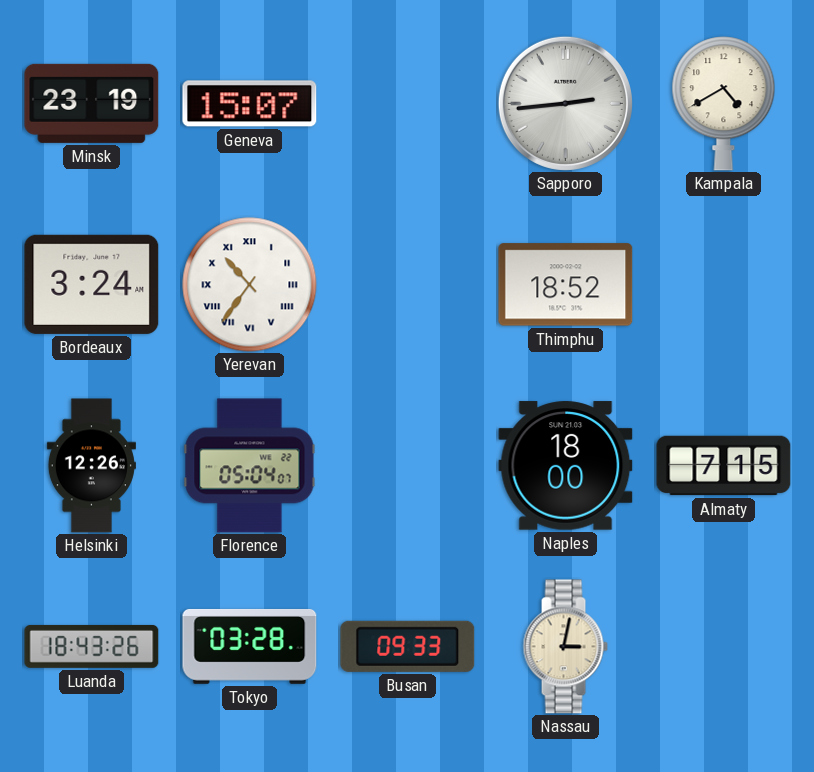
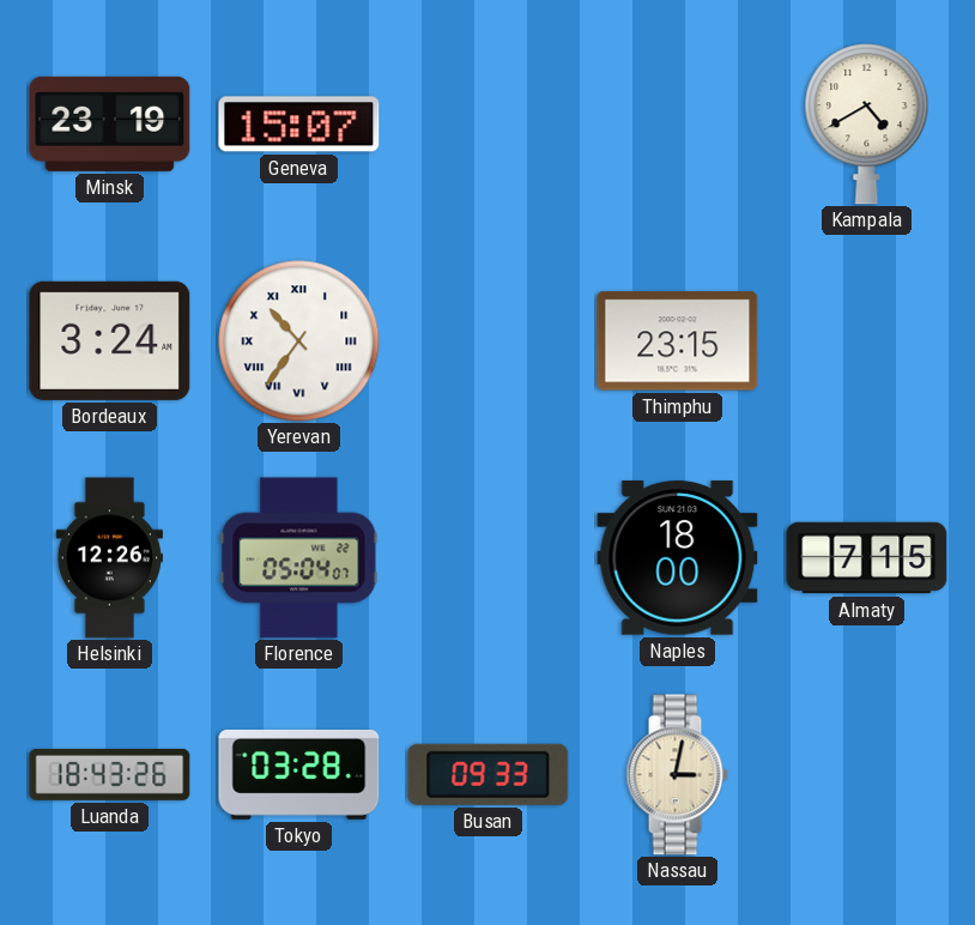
Sapporo: 2:44 -> none
Thimphu: 18:52 -> 23:15
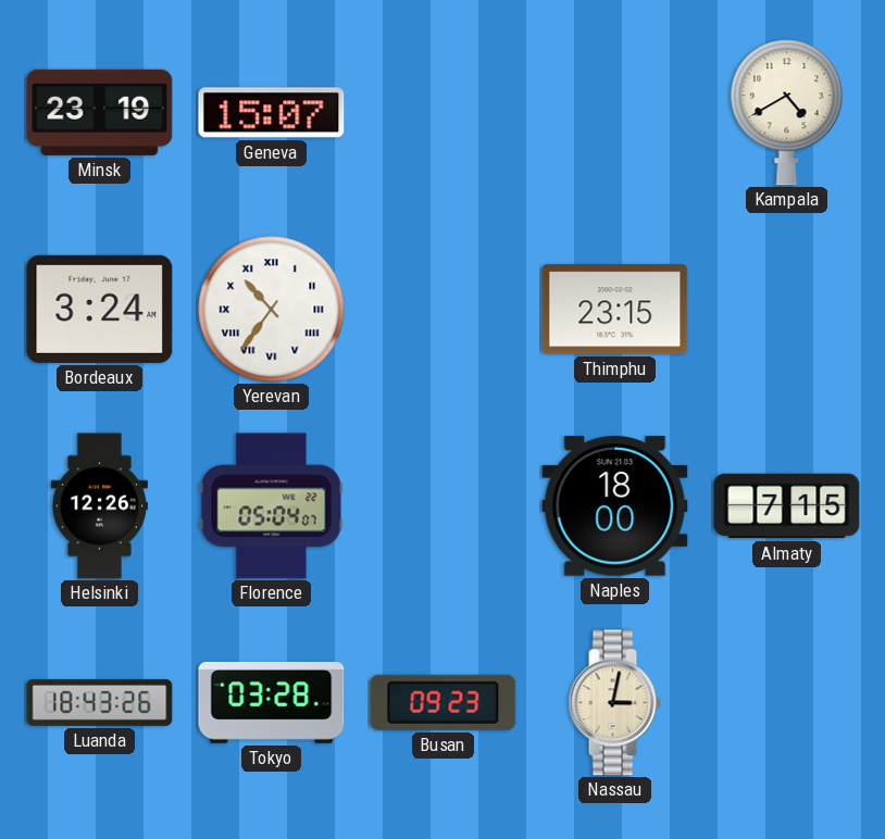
Busan: 09:33 -> 09:23
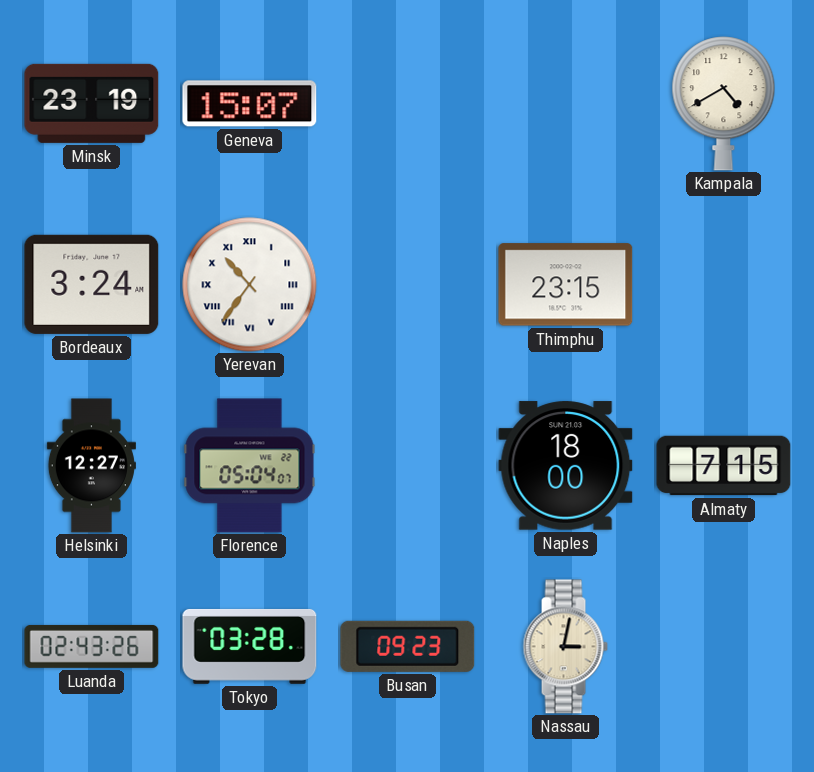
Helsinki: 12:26 -> 12:27
Luanda: 18:43 -> 02:43
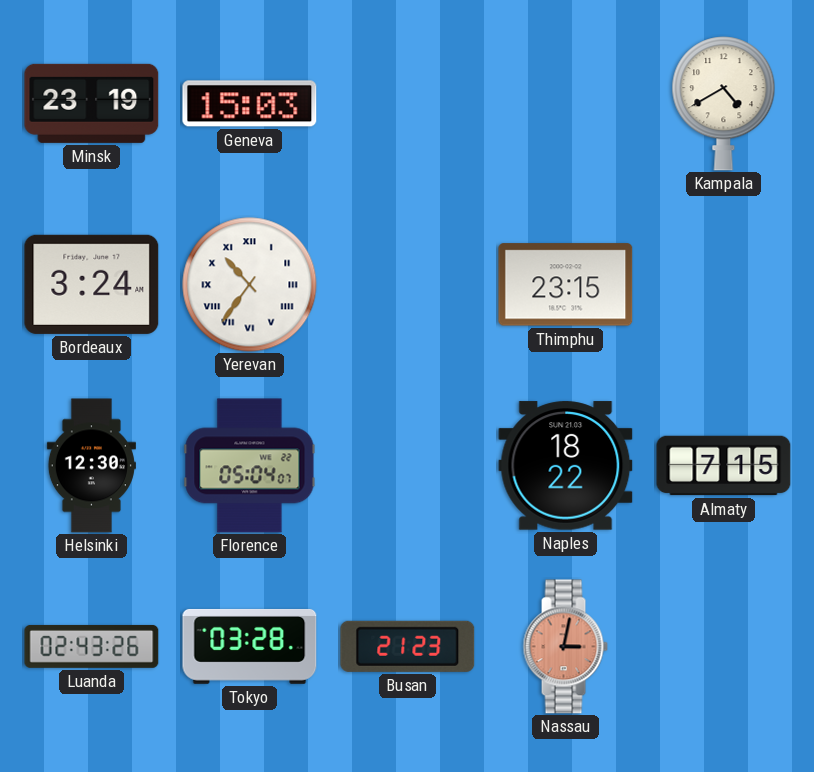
Geneva: 15:07 -> 15:03
Helsinki: 12:27 -> 12:30
Naples: 18:00 -> 18:22
Busan: 09:23 -> 21:23
Nassau dial: cream -> salmon
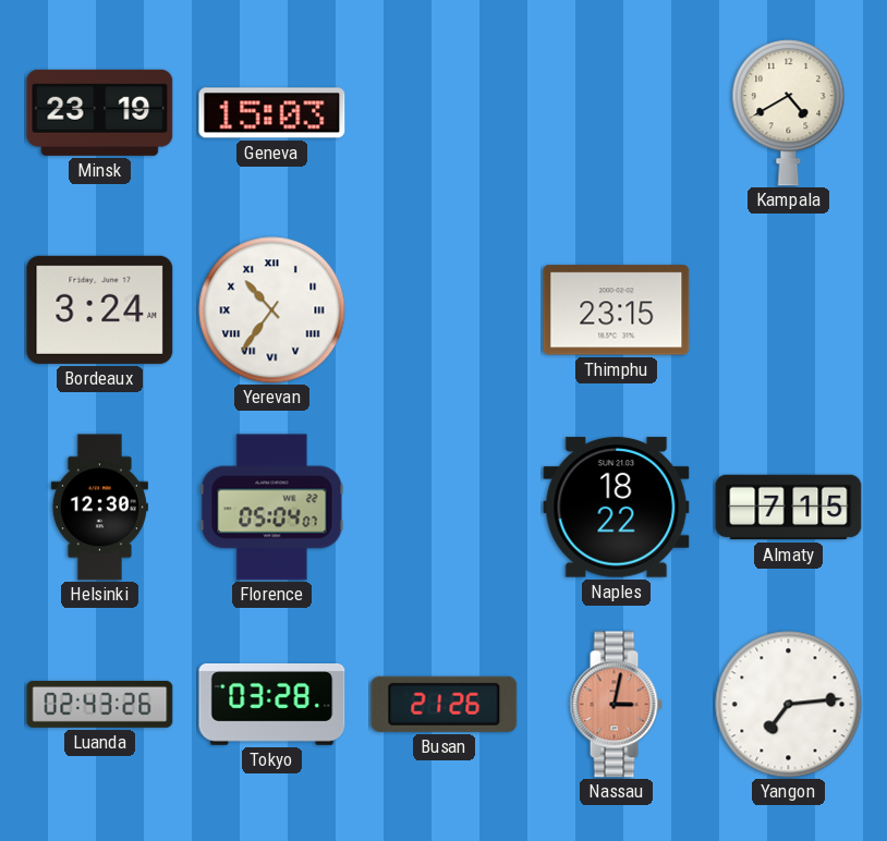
Busan: 21:23 -> 21:26
Yangon: none -> 7:14
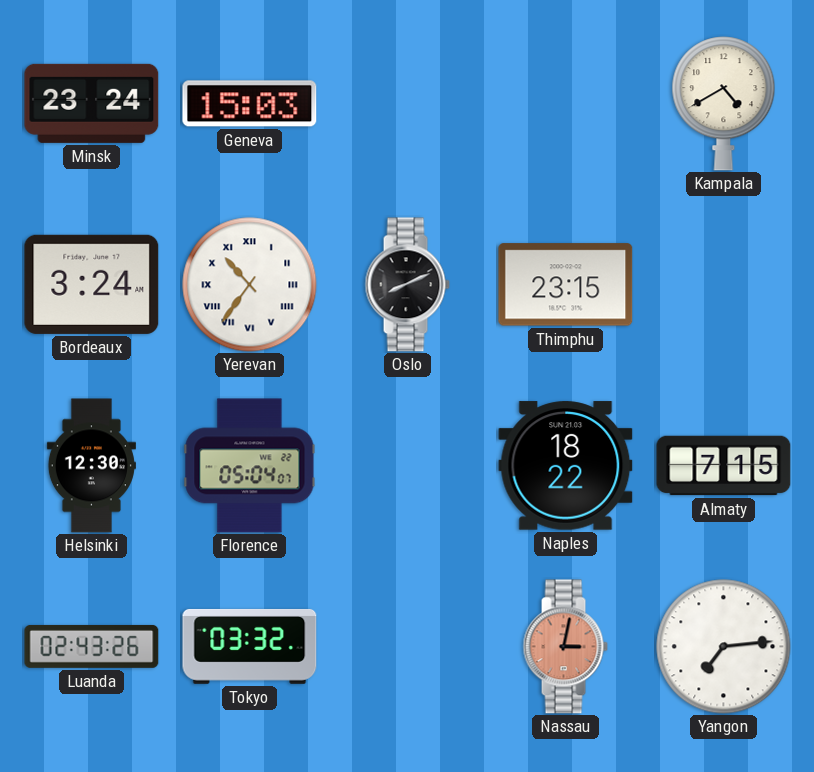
Minsk: 23:19 -> 23:24
Oslo: none -> 8:11
Tokyo: 03:28 -> 03:32
Busan: 21:26 -> none
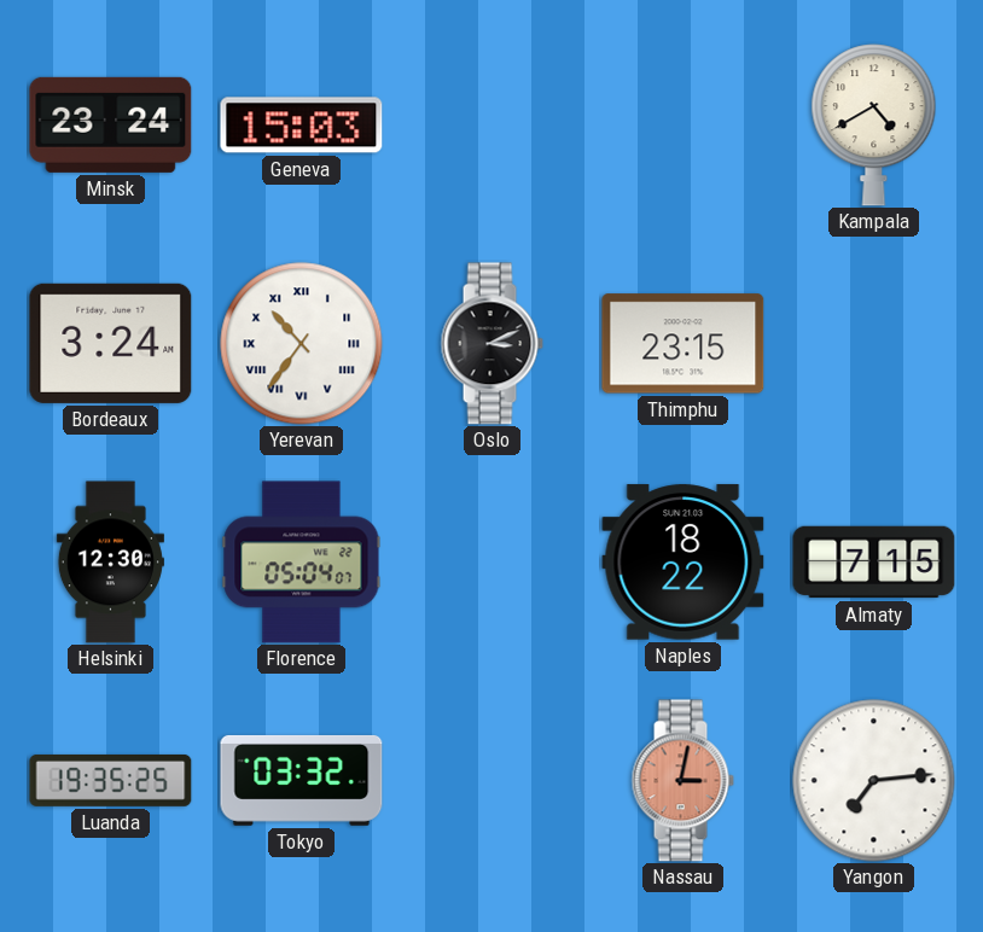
Oslo: 8:11 -> 3:11
Luanda: 02:43 -> 19:35
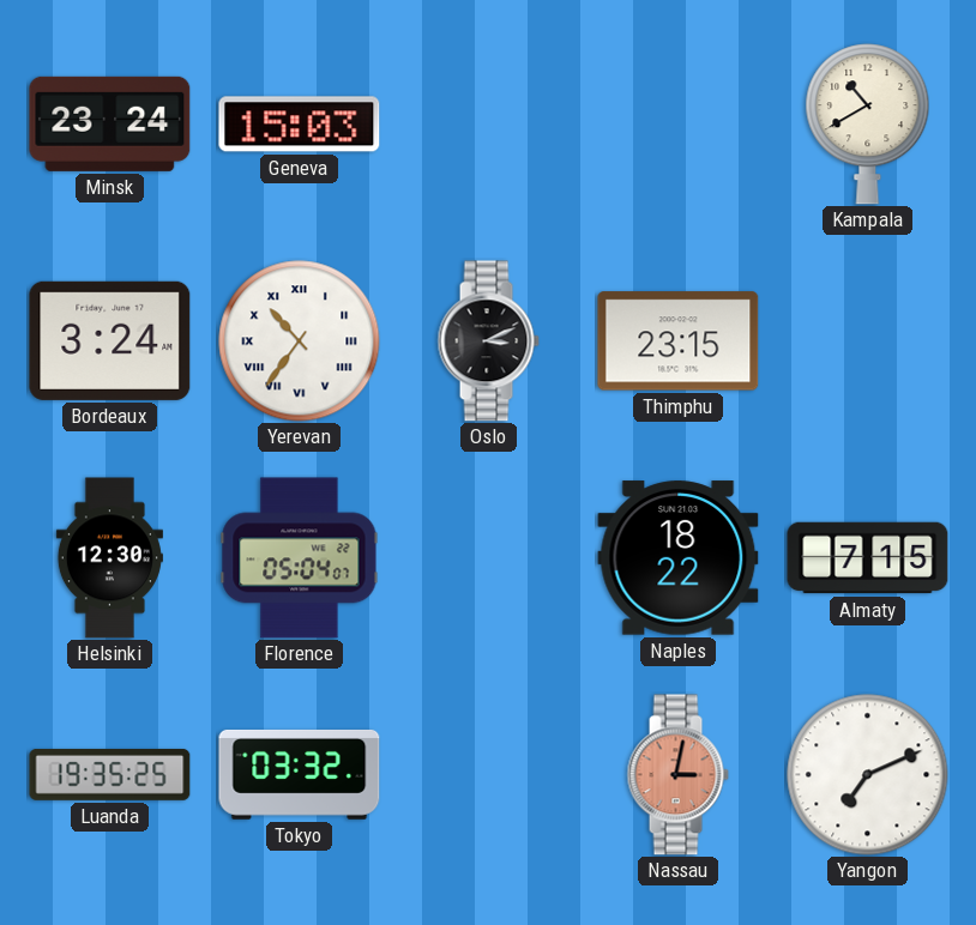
Kampala: 4:40 -> 10:40
Yangon: 7:14 -> 7:11
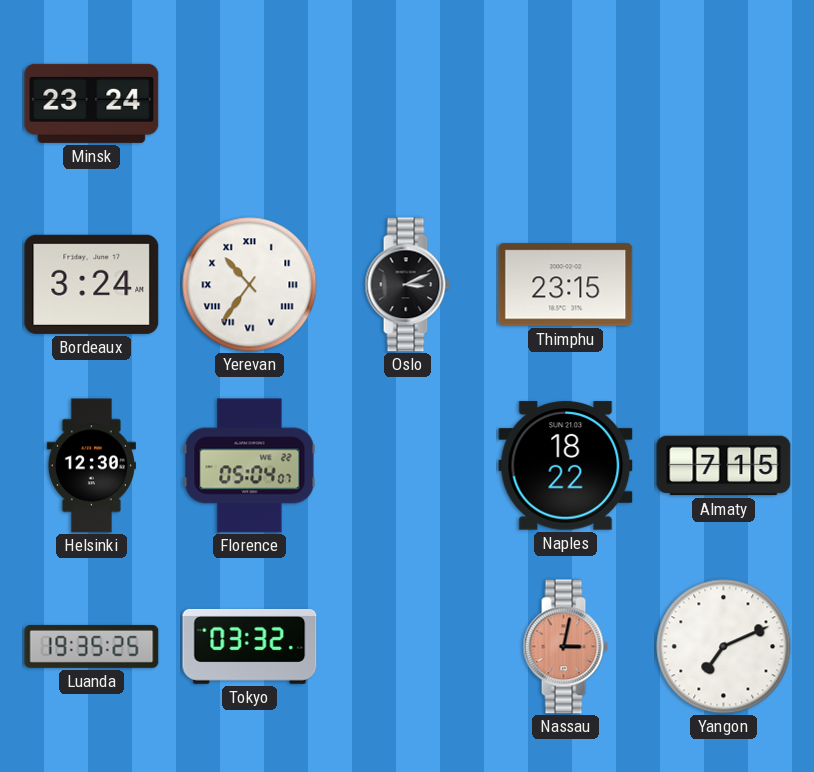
Geneva: 15:03 -> none
Kampala: 10:40 -> none
